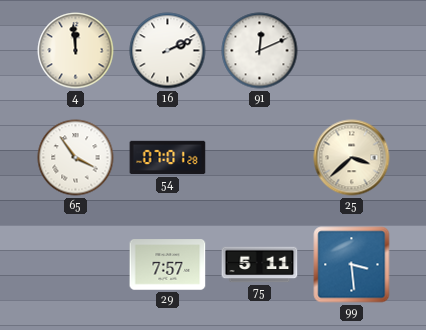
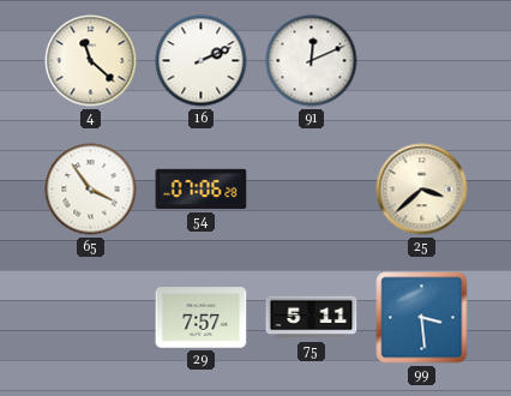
4: 11:59 -> 11:22
54: 07:01 -> 07:06
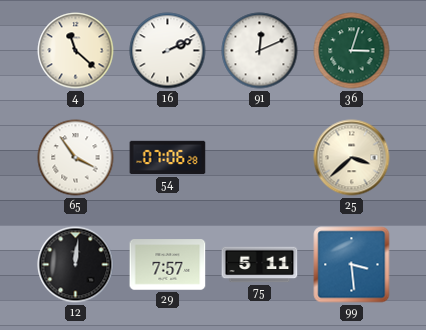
36: none -> 3:03
12: none -> 12:01
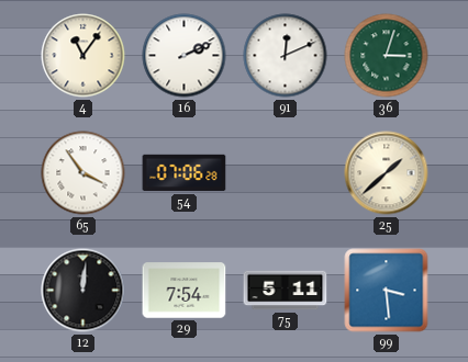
4: 11:22 -> 11:06
25: 3:38 -> 1:38
29: 7:57 -> 7:54
